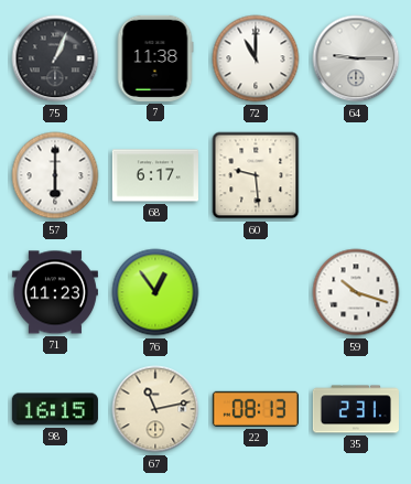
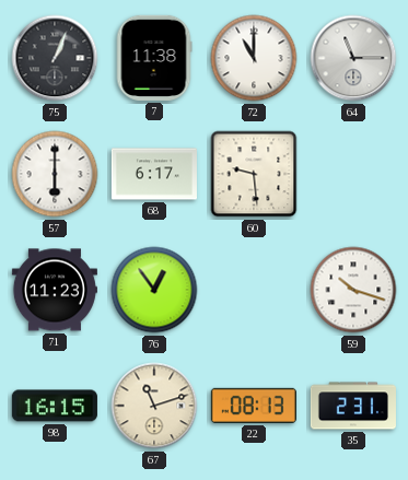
64: 9:15 -> 11:15
67: 11:13 -> 11:12
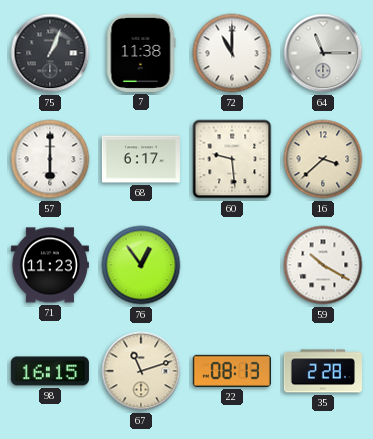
16: none -> 3:38
59: 10:18 -> 10:20
35: 2:31 -> 2:28
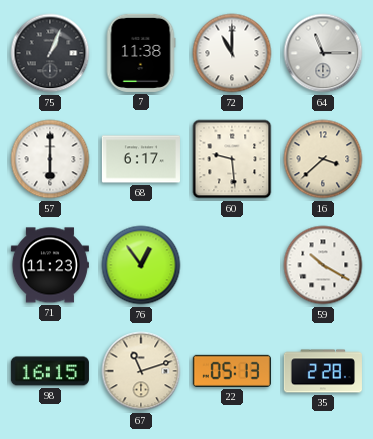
22: 08:13 -> 05:13
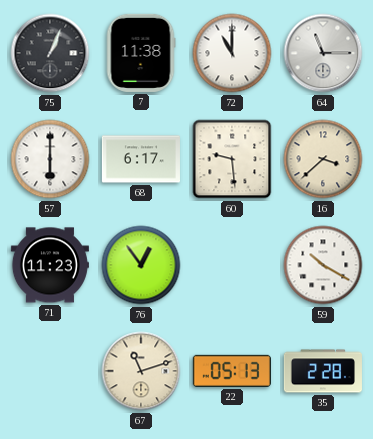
98: 16:15 -> none
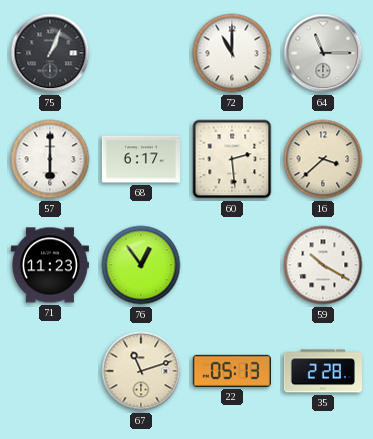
7: 11:38 -> none
60: 9:29 -> 2:29
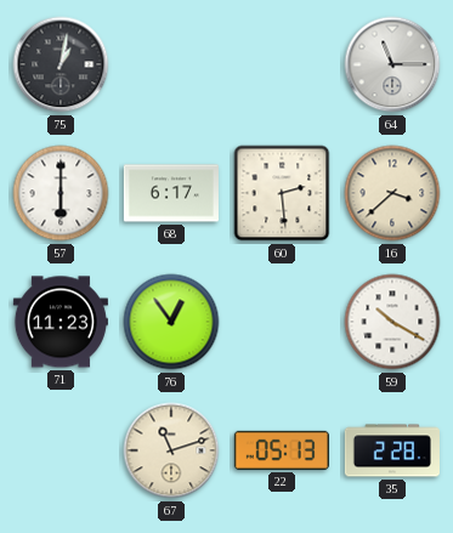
75: 1:04 -> 1:02
72: 11:00 -> none
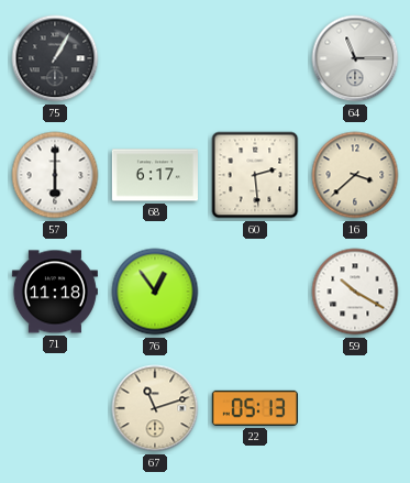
75: 1:02 -> 1:05
71: 11:23 -> 11:18
35: 2:28 -> none
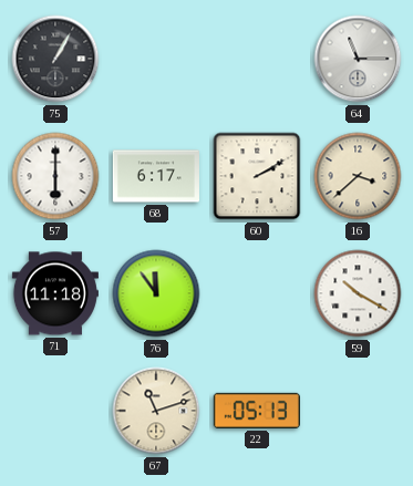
60: 2:29 -> 2:10
76: 12:54 -> 11:54
